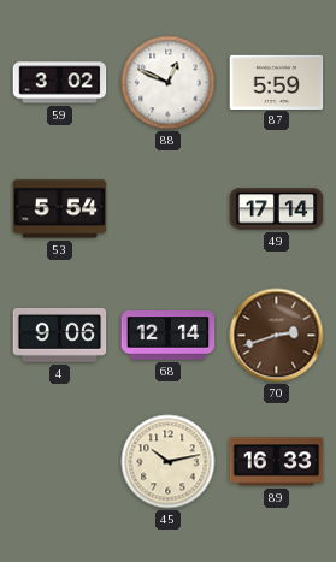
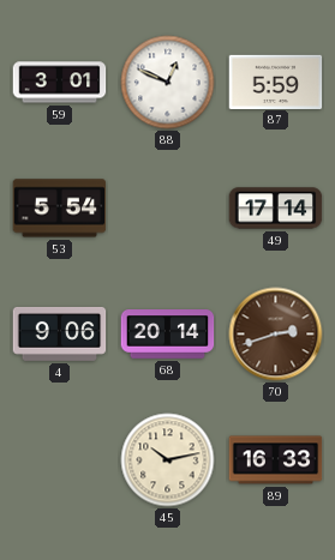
59: 3:02 -> 3:01
68: 12:14 -> 20:14
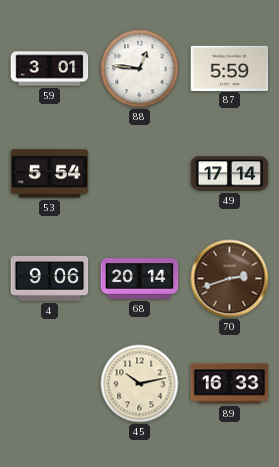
88: 12:49 -> 12:46
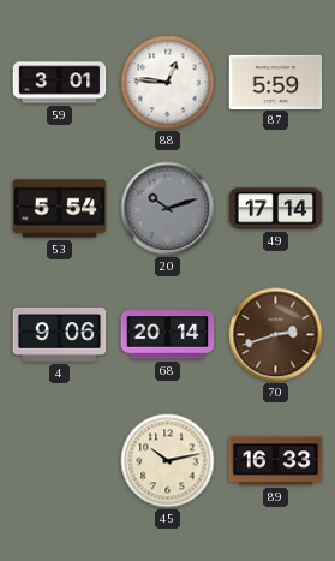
20: none -> 10:12
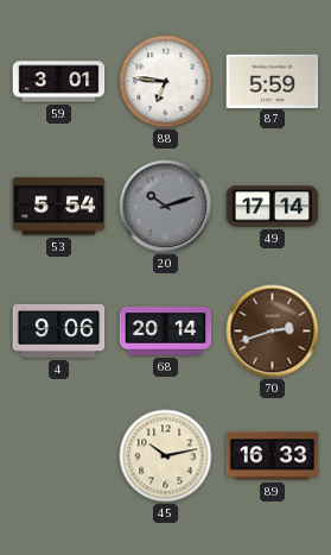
88: 12:46 -> 6:46
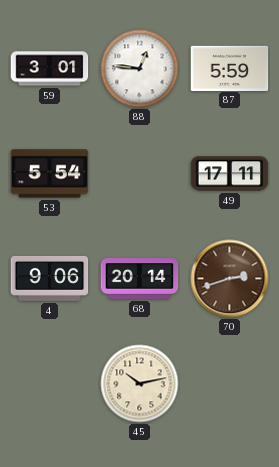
88: 6:46 -> 12:46
20: 10:12 -> none
49: 17:14 -> 17:11
89: 16:33 -> none
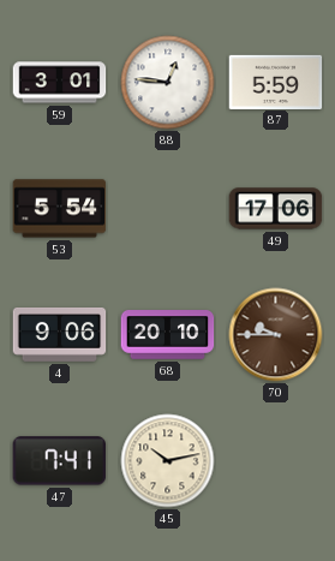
49: 17:11 -> 17:06
68: 20:14 -> 20:10
70: 2:42 -> 9:45
47: none -> 7:41
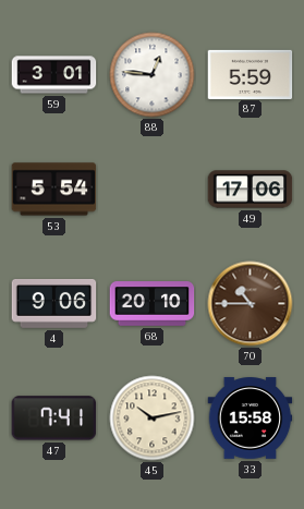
70: 9:45 -> 10:45
33: none -> 15:58
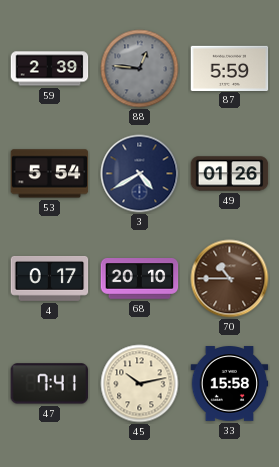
59: 3:01 -> 2:39
88 dial: white -> grey
3: none -> 4:40
49: 17:06 -> 01:26
4: 9:06 -> 0:17
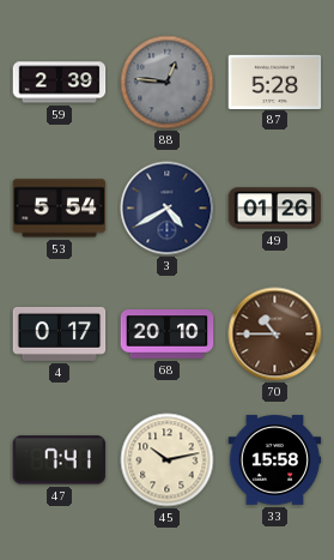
87: 5:59 -> 5:28
